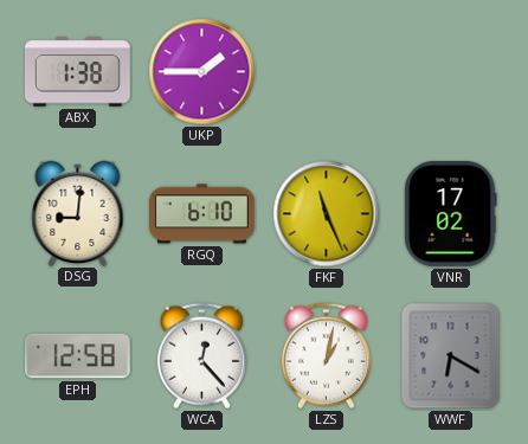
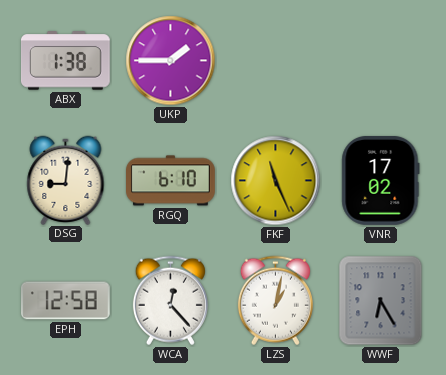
WWF: 6:20 -> 6:25
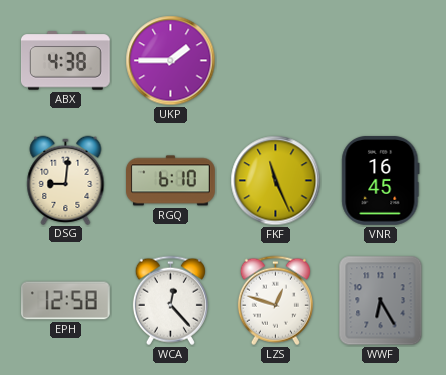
ABX: 1:38 -> 4:38
VNR: 17:02 -> 16:45
LZS: 1:02 -> 12:48
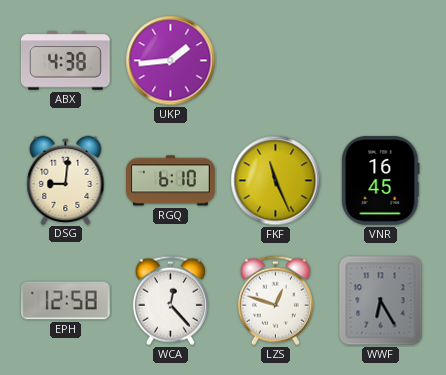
UKP: 1:45 -> 1:44
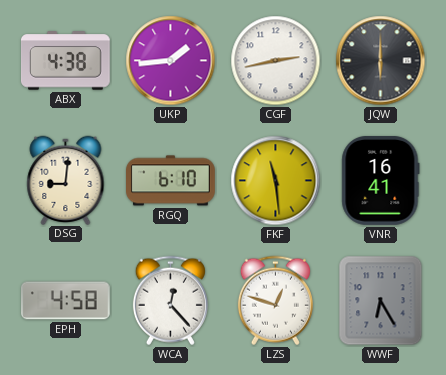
CGF: none -> 2:43
JQW: none -> 6:00
FKF: 11:26 -> 11:29
VNR: 16:45 -> 16:41
EPH: 12:58 -> 4:58
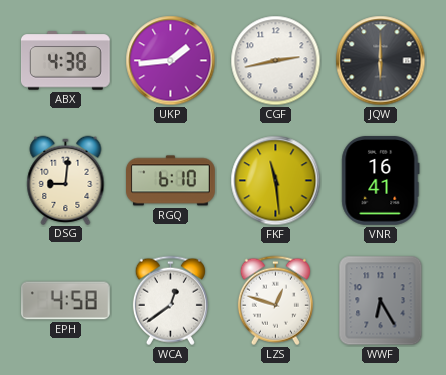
WCA: 12:23 -> 12:39
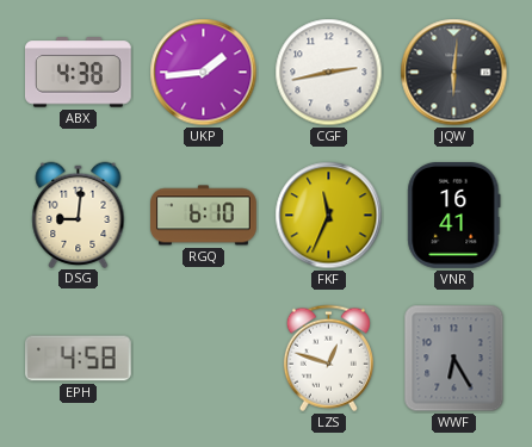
JQW: 6:00 -> 6:01
FKF: 11:29 -> 11:34
WCA: 12:39 -> none
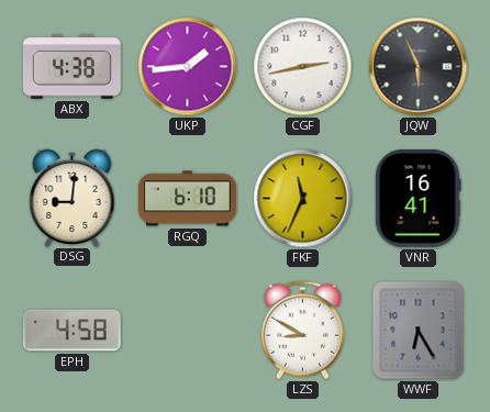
JQW: 6:01 -> 5:56
LZS: 12:48 -> 8:50
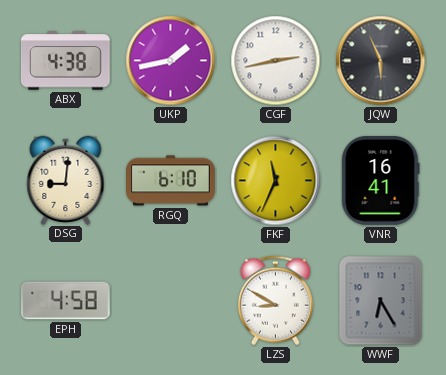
UKP: 1:44 -> 1:43
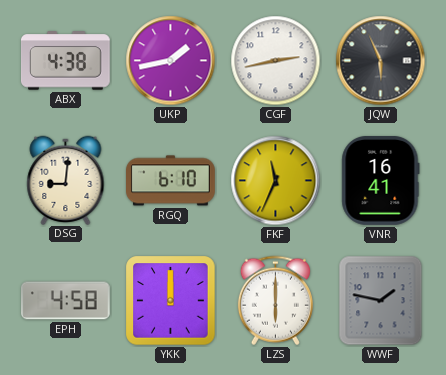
YKK: none -> 12:00
LZS: 8:50 -> 6:00
WWF: 6:25 -> 1:47
